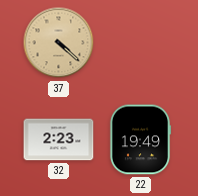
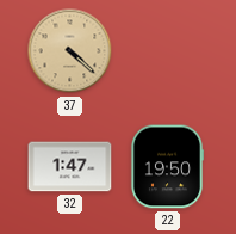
32: 2:23 -> 1:47
22: 19:49 -> 19:50
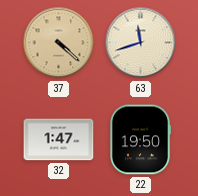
63: none -> 11:42
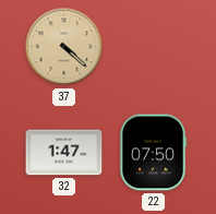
63: 11:42 -> none
22: 19:50 -> 07:50
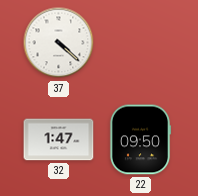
37 dial: champagne -> white
22: 07:50 -> 09:50
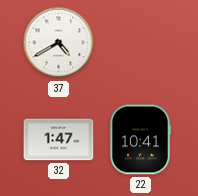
37: 4:22 -> 4:40
22: 09:50 -> 10:41
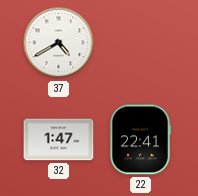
22: 10:41 -> 22:41
